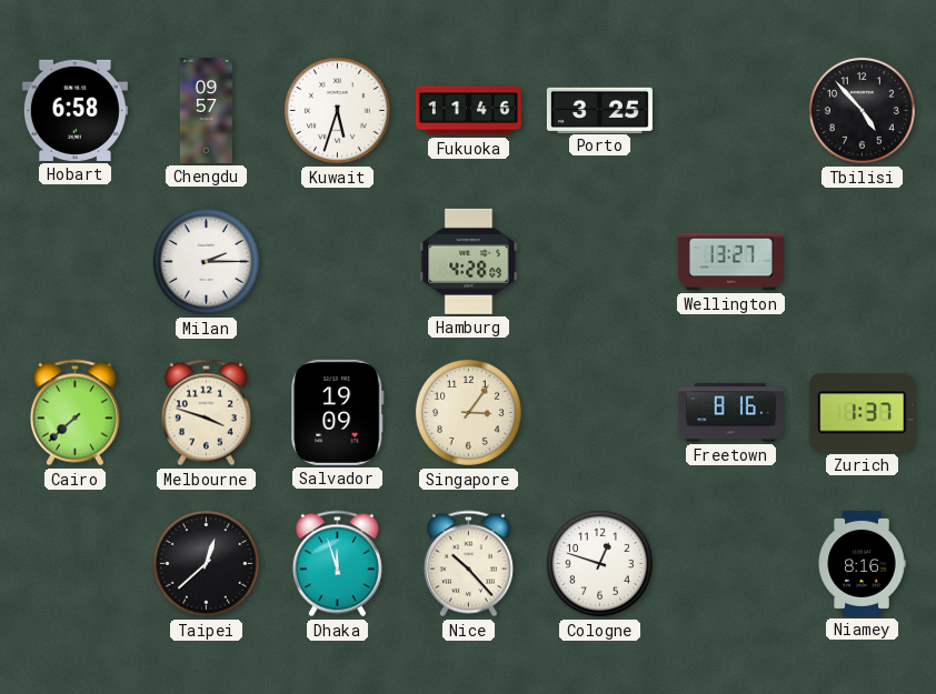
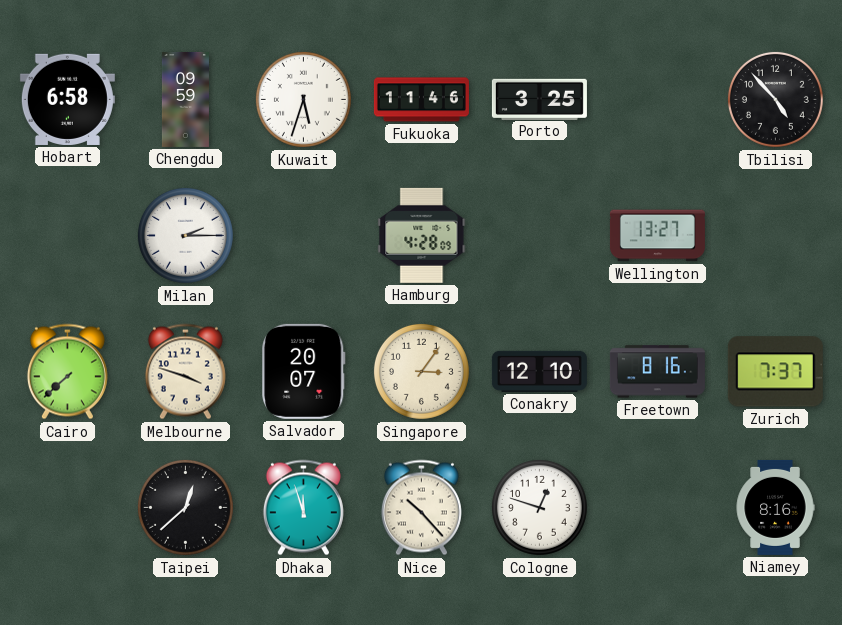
Chengdu: 09:57 -> 09:59
Salvador: 19:09 -> 20:07
Conakry: none -> 12:10
Zurich: 1:37 -> 7:37
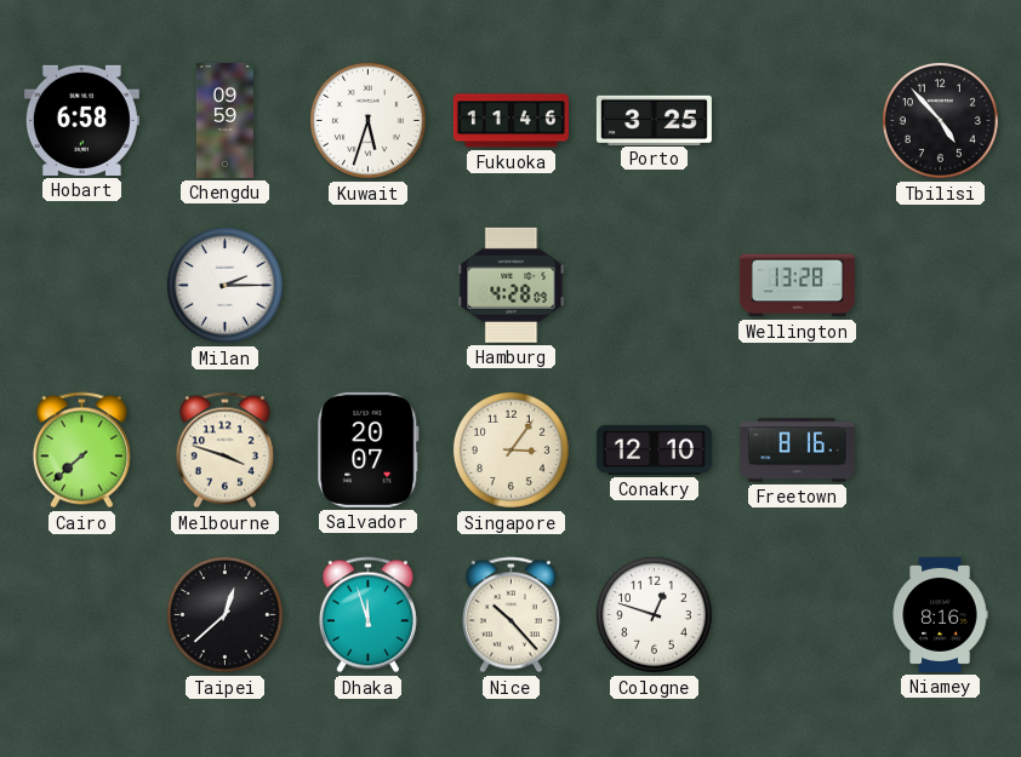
Wellington: 13:27 -> 13:28
Zurich: 7:37 -> none
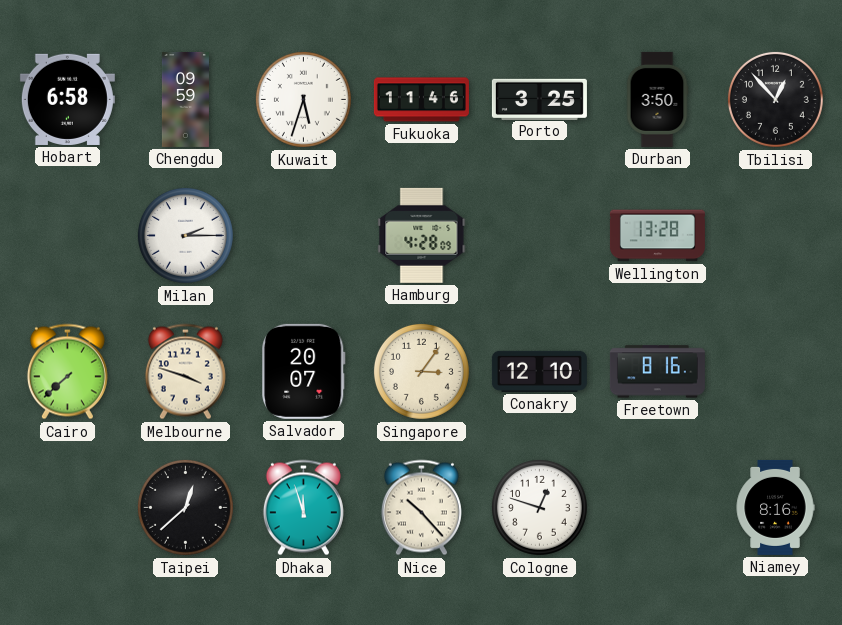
Durban: none -> 3:50
Tbilisi: 4:53 -> 12:53
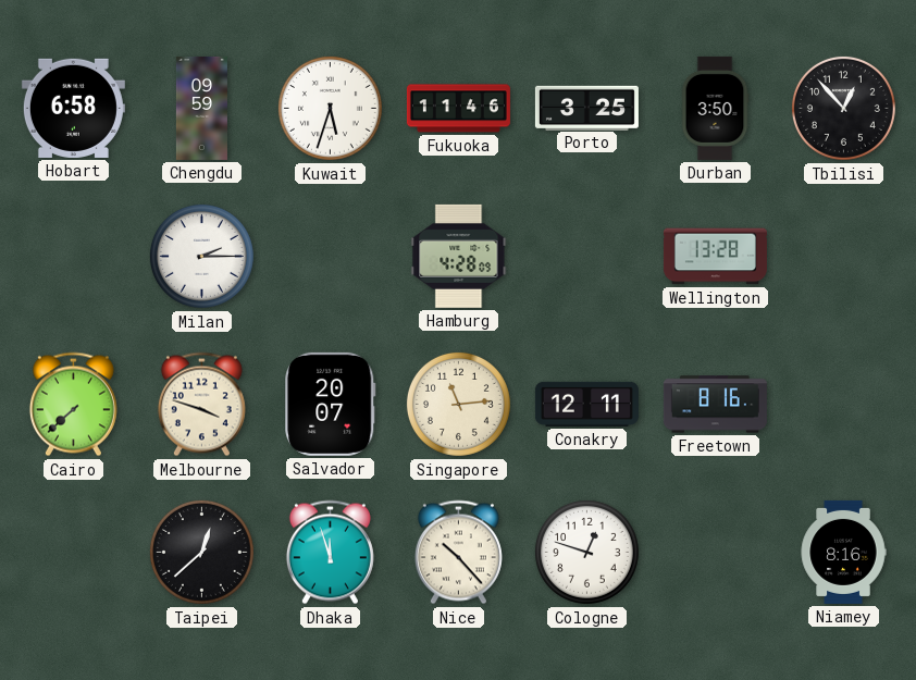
Singapore: 3:06 -> 11:14
Conakry: 12:10 -> 12:11
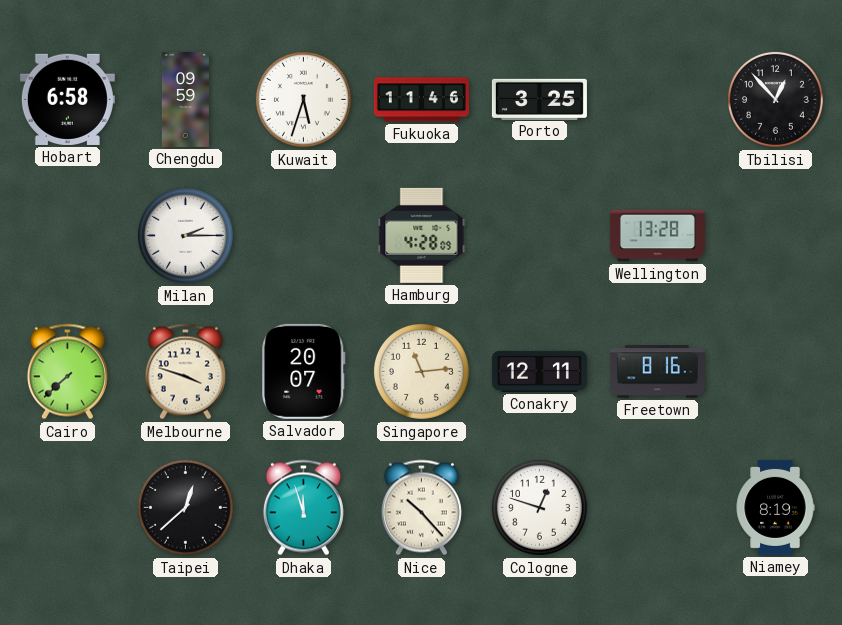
Durban: 3:50 -> none
Niamey: 8:16 -> 8:19
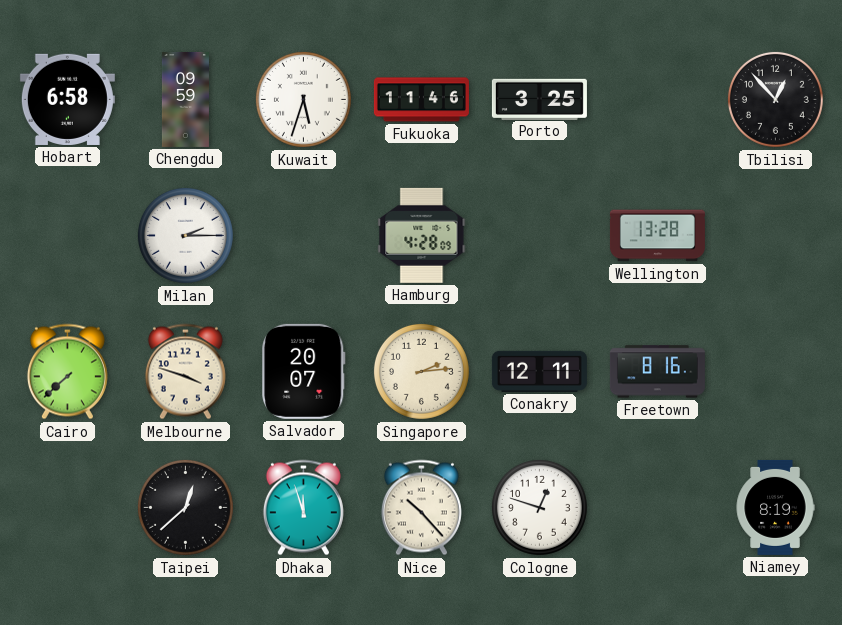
Singapore: 11:14 -> 2:14
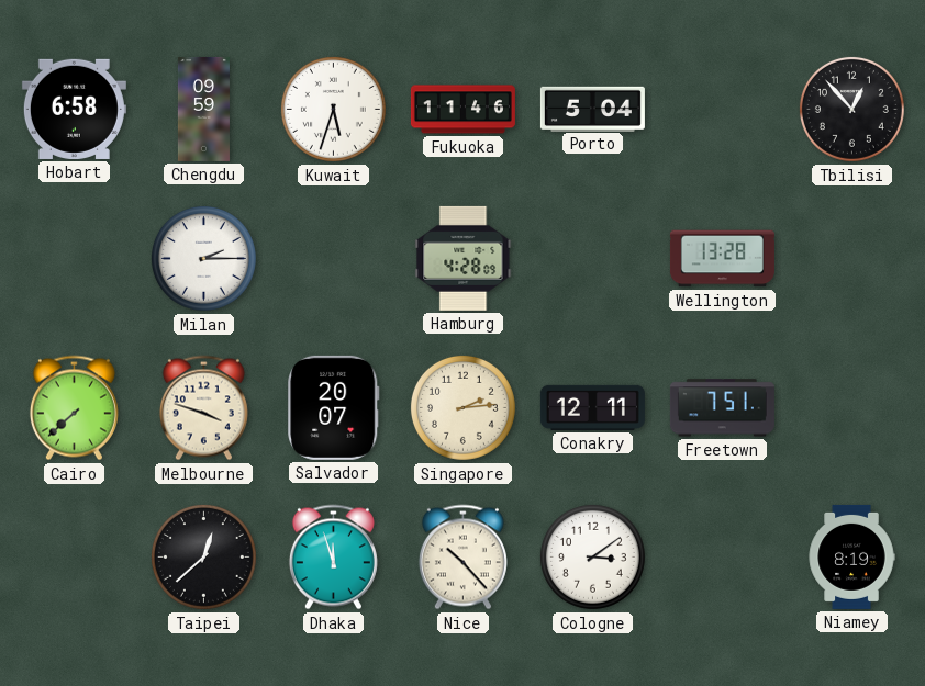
Porto: 3:25 -> 5:04
Freetown: 8:16 -> 7:51
Cologne: 12:48 -> 3:09
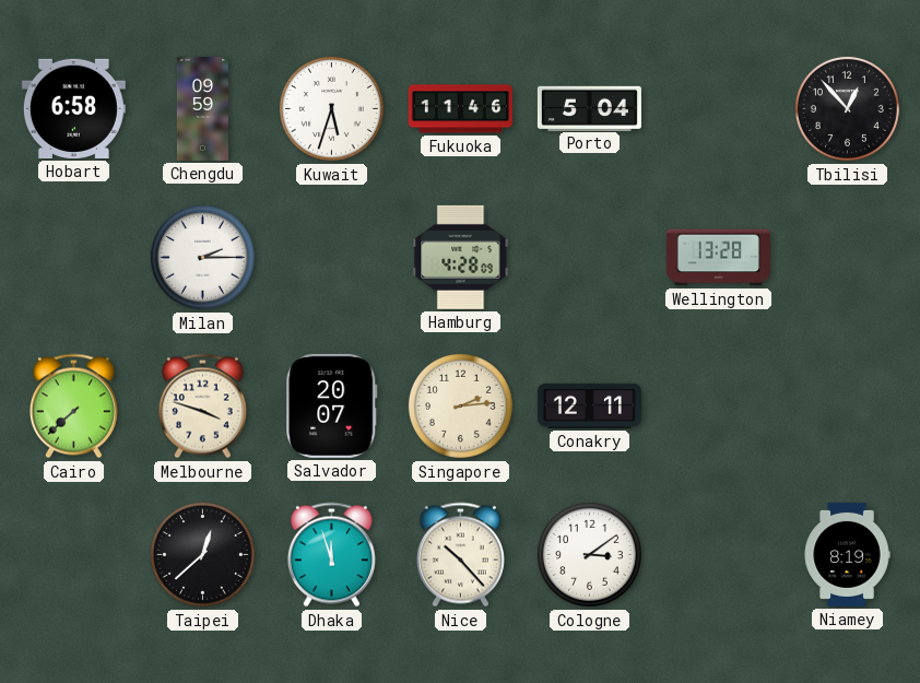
Freetown: 7:51 -> none
